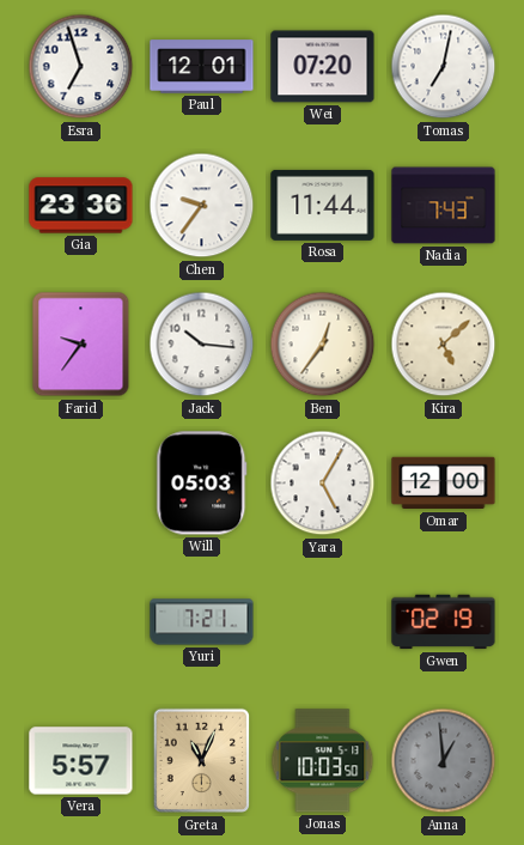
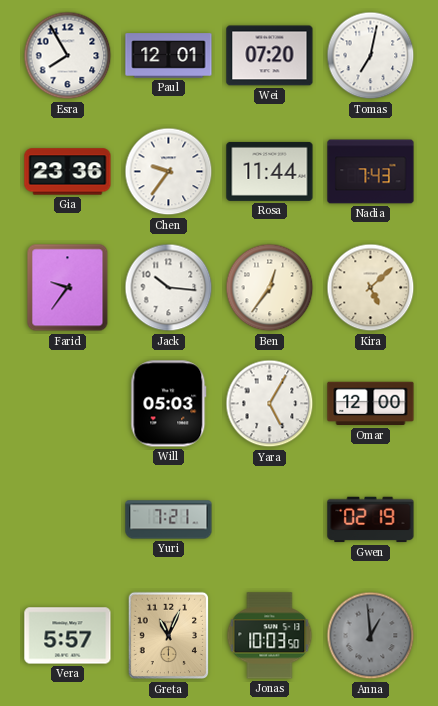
Esra: 6:57 -> 7:55
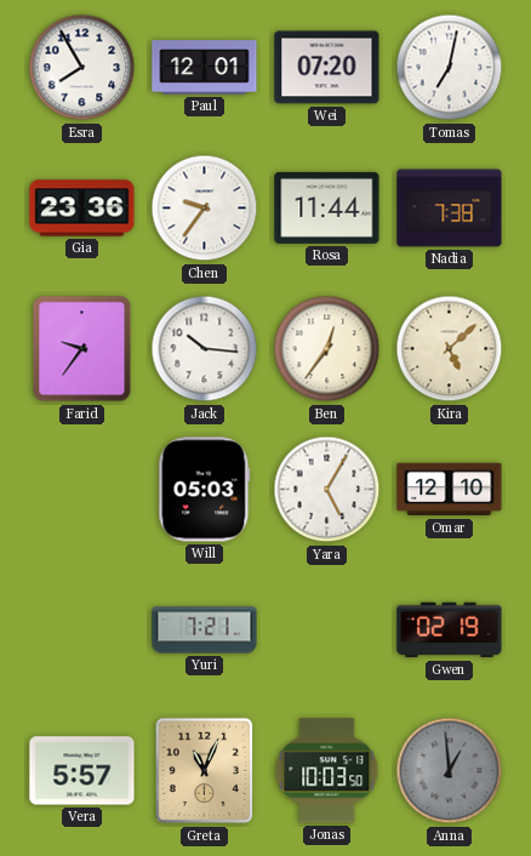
Nadia: 7:43 -> 7:38
Omar: 12:00 -> 12:10
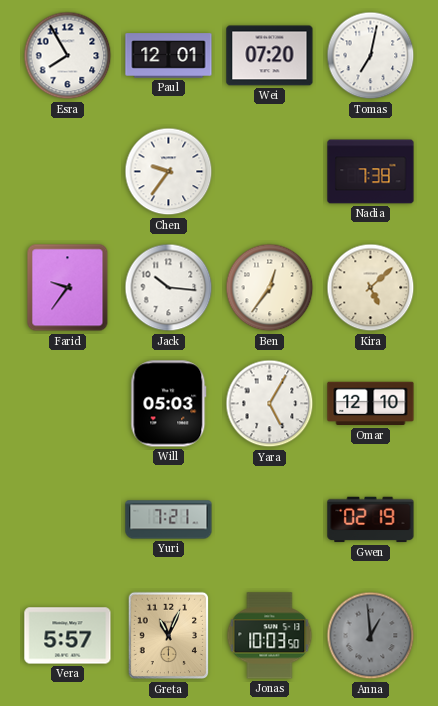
Gia: 23:36 -> none
Rosa: 11:44 -> none
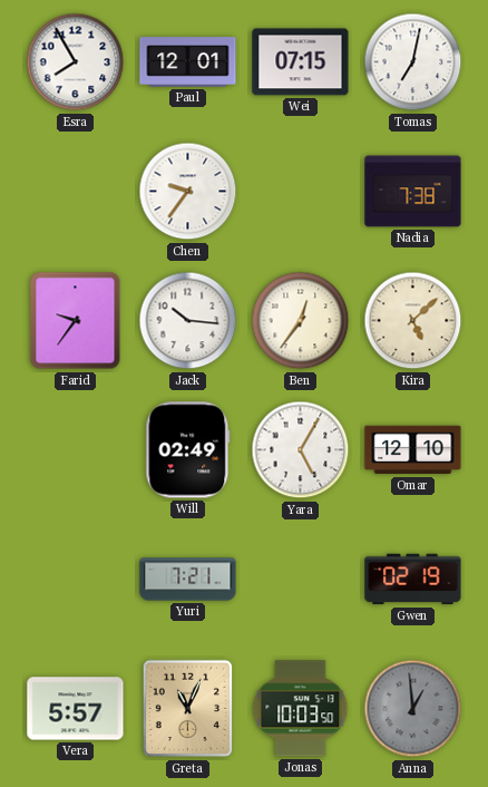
Wei: 07:20 -> 07:15
Will: 05:03 -> 02:49
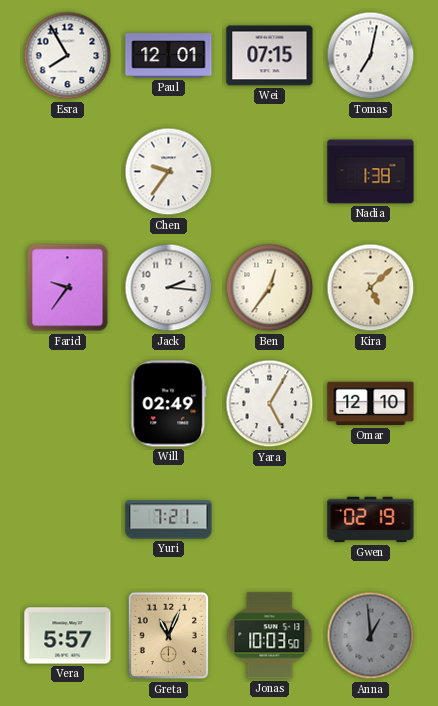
Nadia: 7:38 -> 1:38
Jack: 10:16 -> 2:16
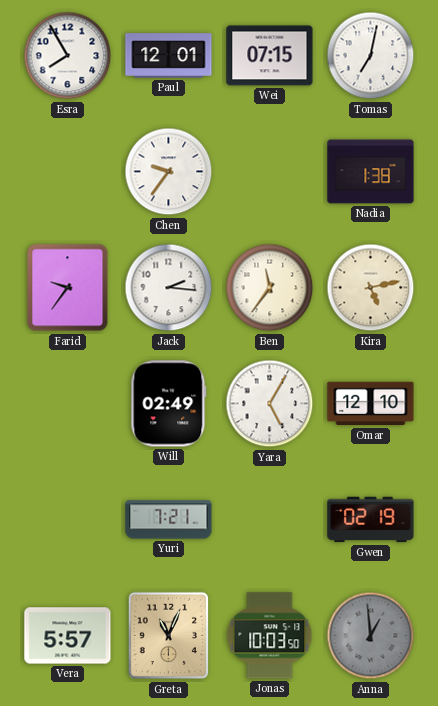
Ben: 12:36 -> 11:36
Kira: 5:08 -> 5:13
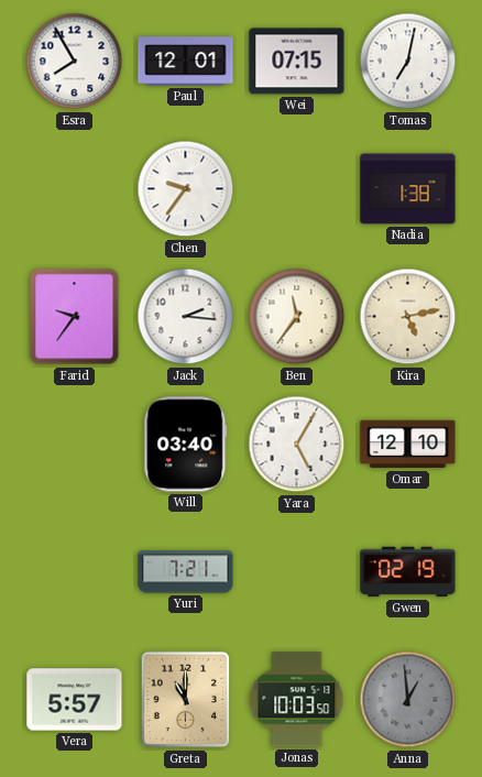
Will: 02:49 -> 03:40
Greta: 11:04 -> 11:00
